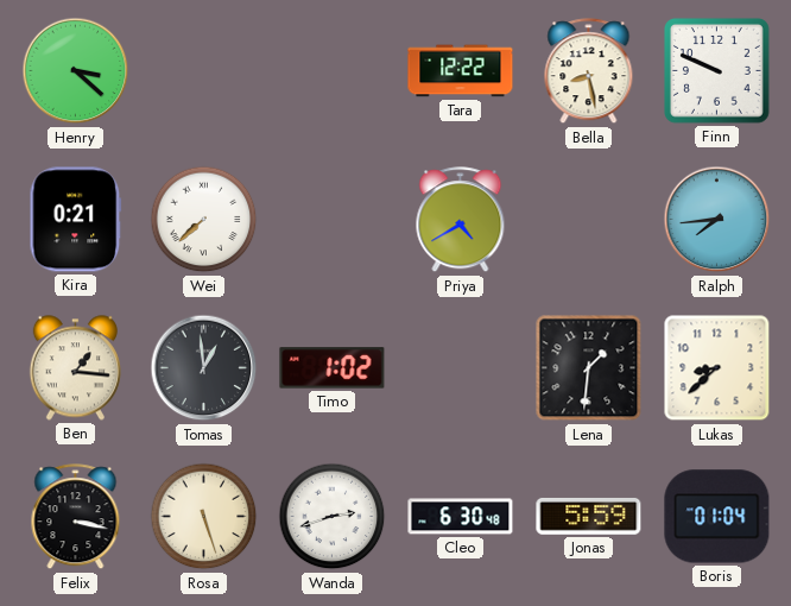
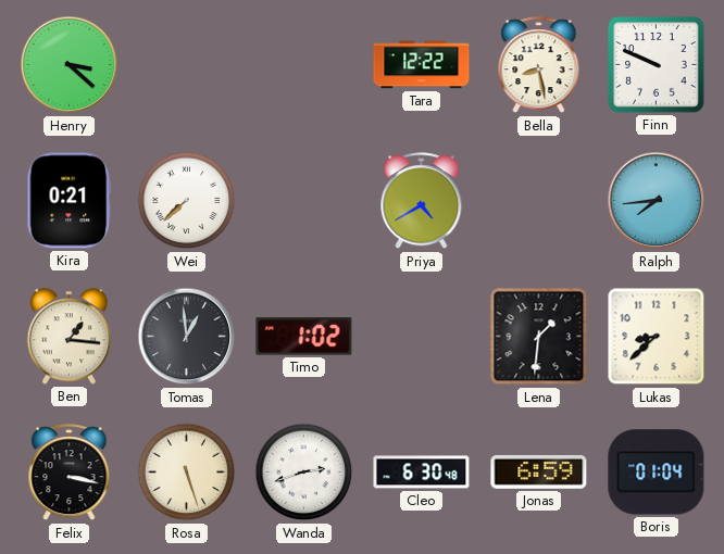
Jonas: 5:59 -> 6:59
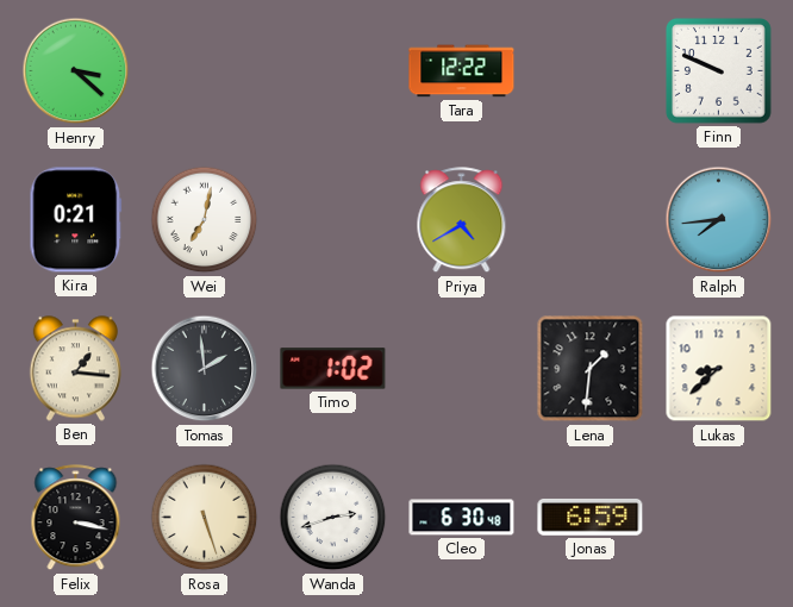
Bella: 8:28 -> none
Wei: 7:38 -> 7:02
Tomas: 12:59 -> 1:59
Boris: 01:04 -> none
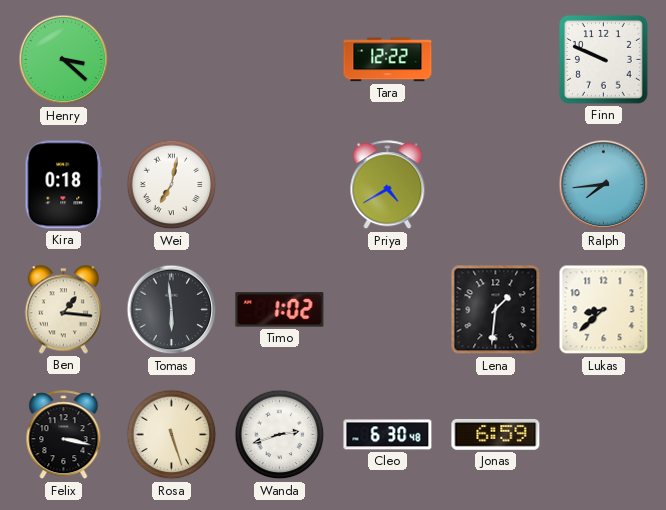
Kira: 0:21 -> 0:18
Tomas: 1:59 -> 5:59
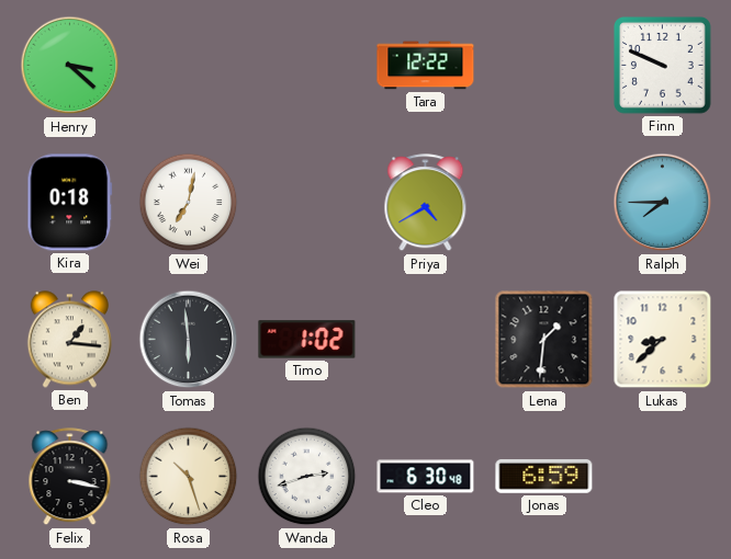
Ralph: 7:44 -> 7:45
Rosa: 5:27 -> 10:27
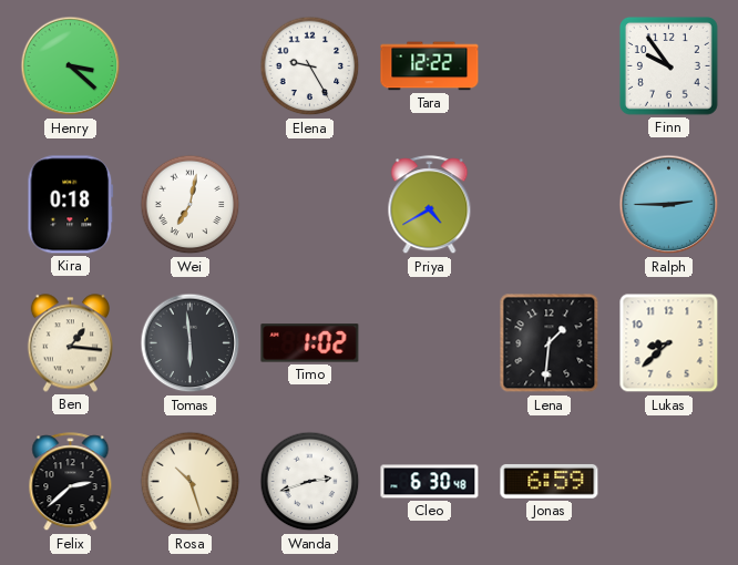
Elena: none -> 9:25
Finn: 9:49 -> 9:54
Ralph: 7:45 -> 2:45
Felix: 3:17 -> 2:38
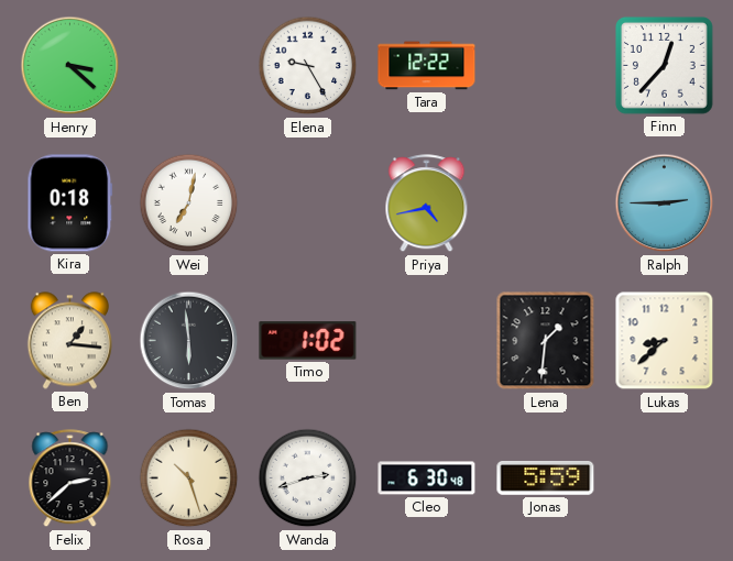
Finn: 9:54 -> 12:37
Priya: 4:40 -> 4:43
Jonas: 6:59 -> 5:59
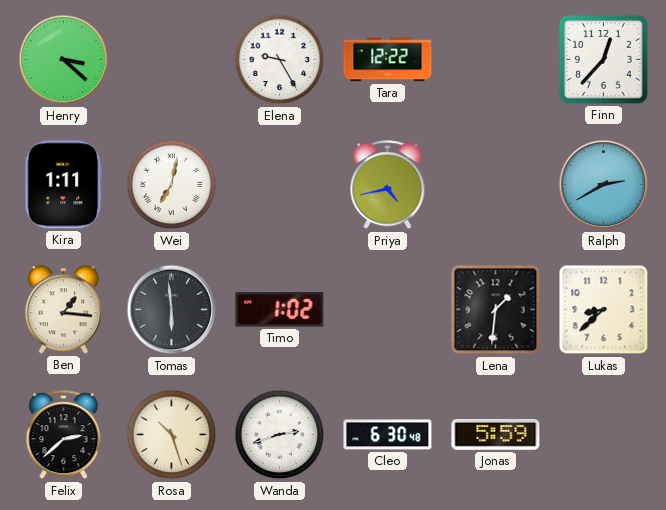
Kira: 0:18 -> 1:11
Ralph: 2:45 -> 2:40
